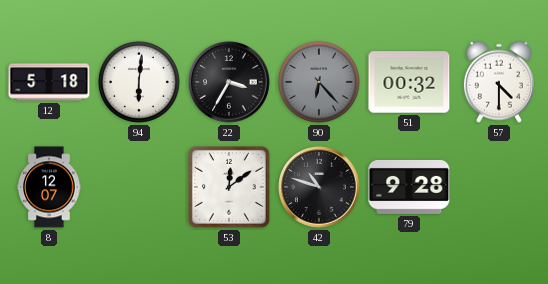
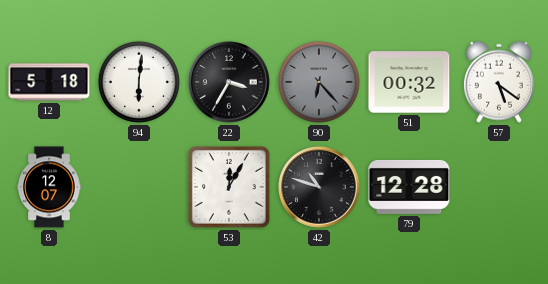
57: 4:30 -> 5:21
53: 12:09 -> 12:05
79: 9:28 -> 12:28
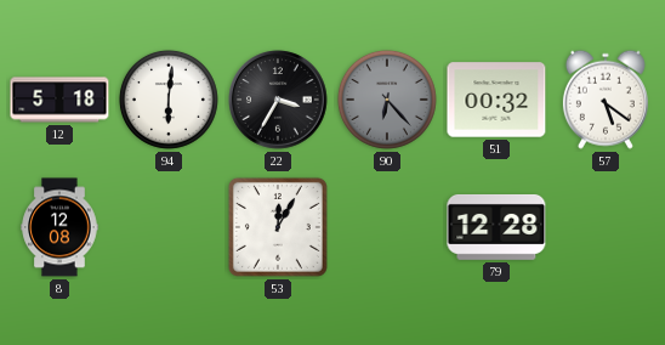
8: 12:07 -> 12:08
42: 10:48 -> none
